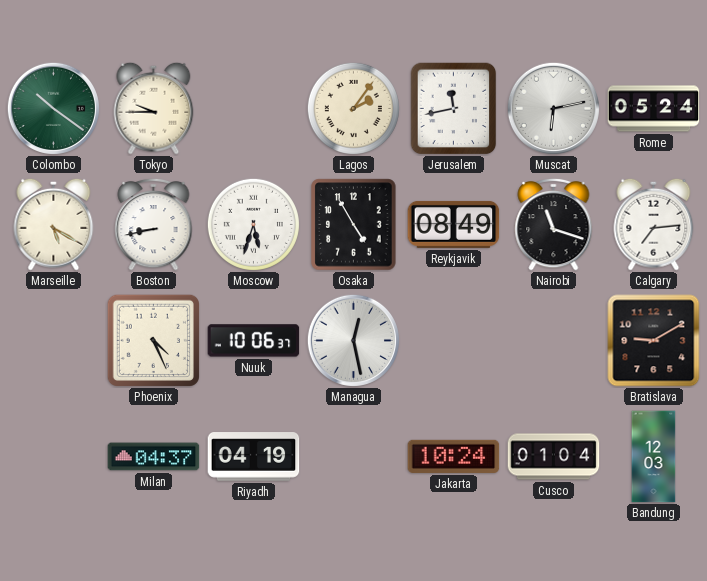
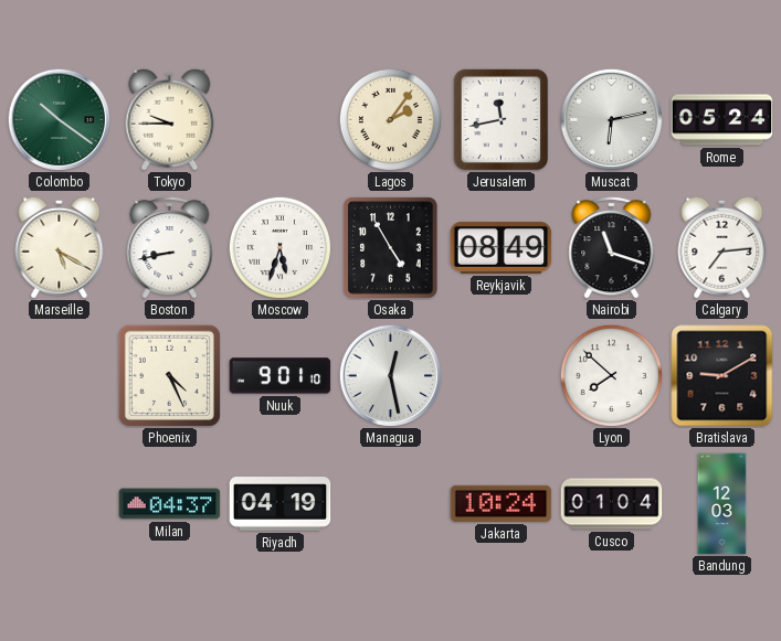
Nuuk: 10:06 -> 9:01
Lyon: none -> 7:52
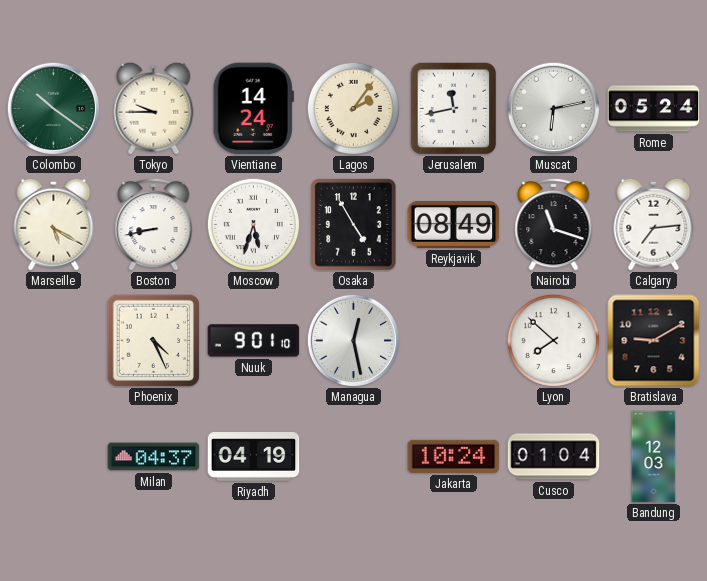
Vientiane: none -> 14:24
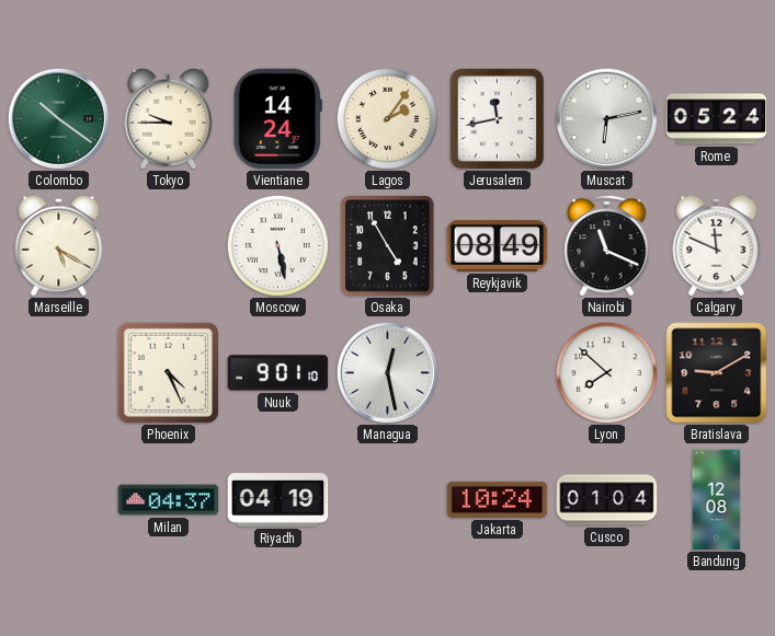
Boston: 8:43 -> none
Moscow: 5:33 -> 5:28
Nairobi: 11:18 -> 11:19
Calgary: 7:14 -> 11:49
Bandung: 12:03 -> 12:08
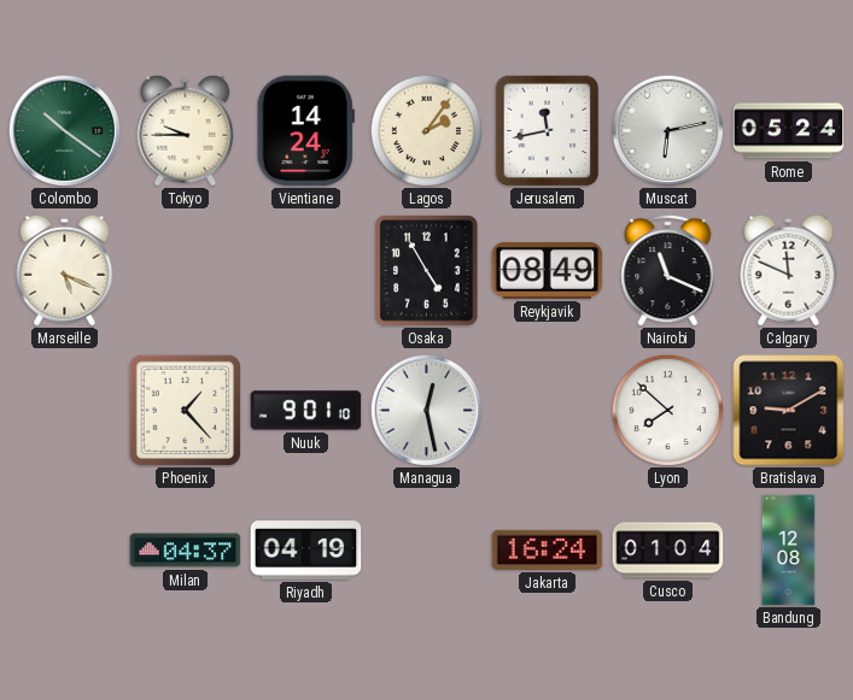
Marseille: 5:20 -> 5:19
Moscow: 5:28 -> none
Phoenix: 4:26 -> 1:23
Jakarta: 10:24 -> 16:24
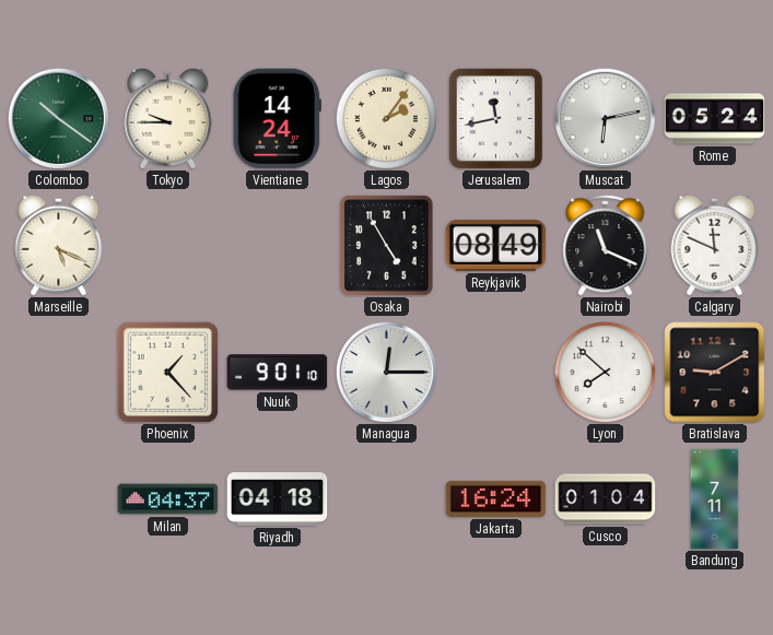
Managua: 12:28 -> 12:15
Riyadh: 04:19 -> 04:18
Bandung: 12:08 -> 7:11
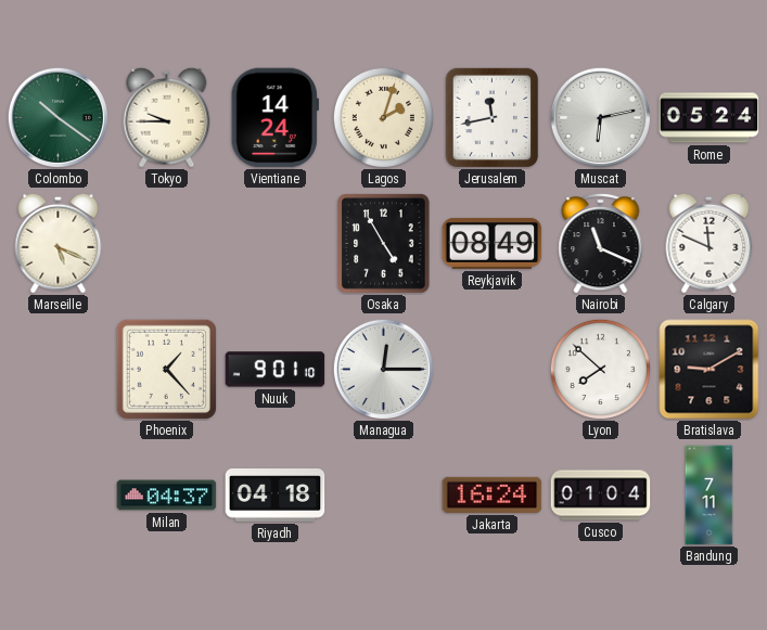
Lagos: 2:06 -> 2:03
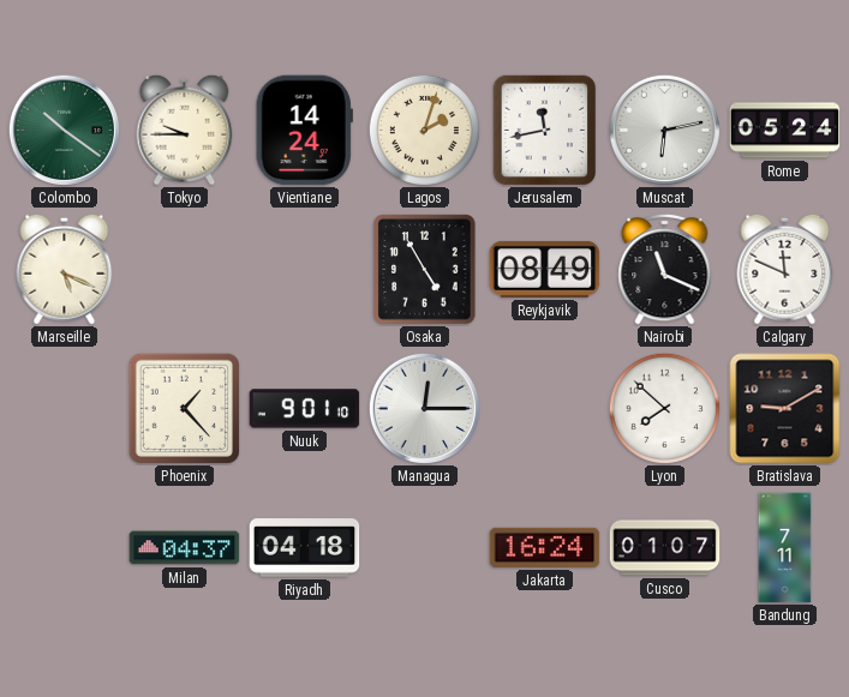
Cusco: 01:04 -> 01:07
